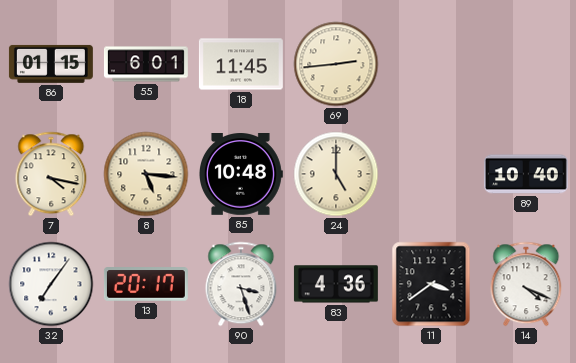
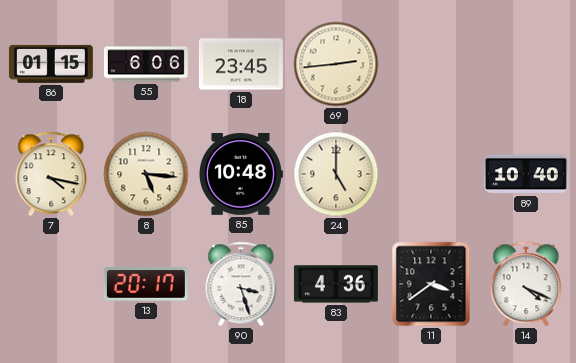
55: 6:01 -> 6:06
18: 11:45 -> 23:45
32: 7:06 -> none
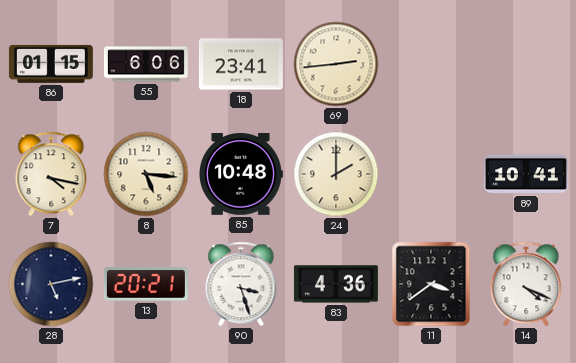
18: 23:45 -> 23:41
24: 5:00 -> 2:00
89: 10:40 -> 10:41
28: none -> 5:13
13: 20:17 -> 20:21
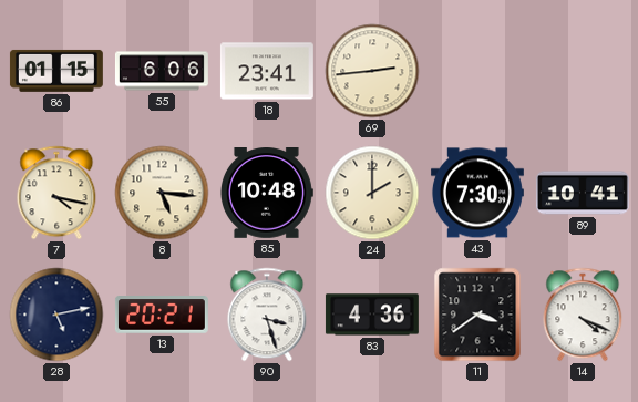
43: none -> 7:30
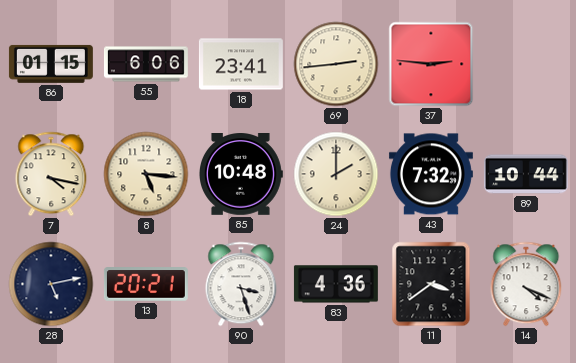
37: none -> 2:46
43: 7:30 -> 7:32
89: 10:41 -> 10:44
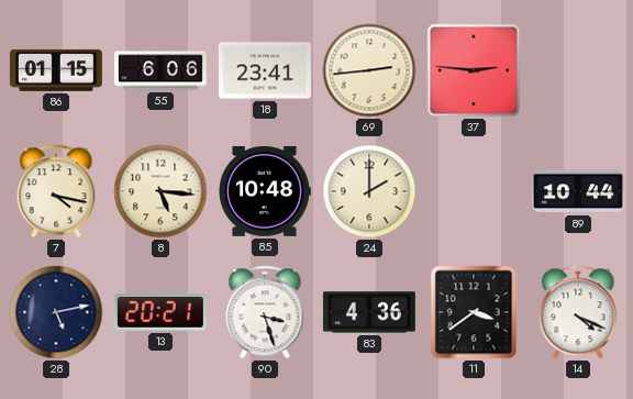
43: 7:32 -> none
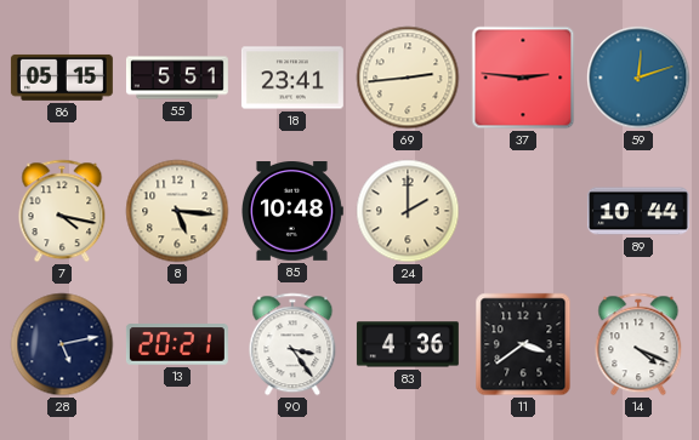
86: 01:15 -> 05:15
55: 6:06 -> 5:51
59: none -> 12:12
90: 3:27 -> 3:24
